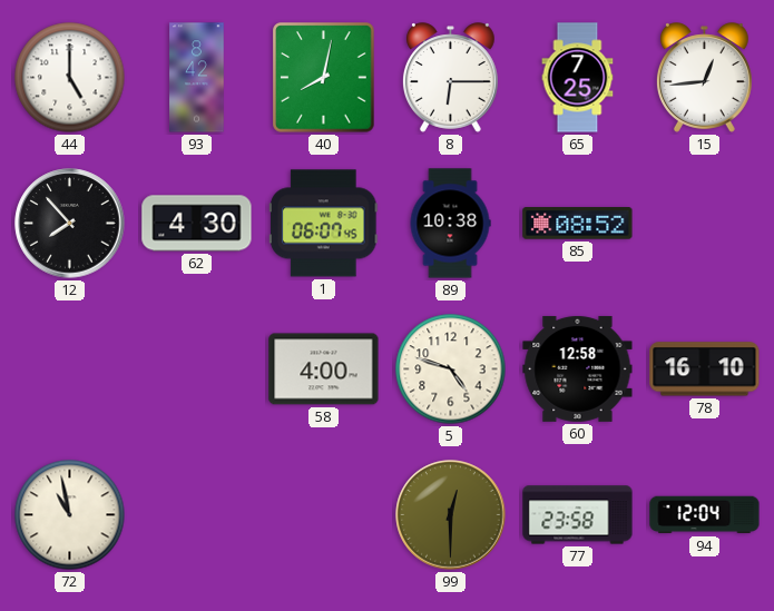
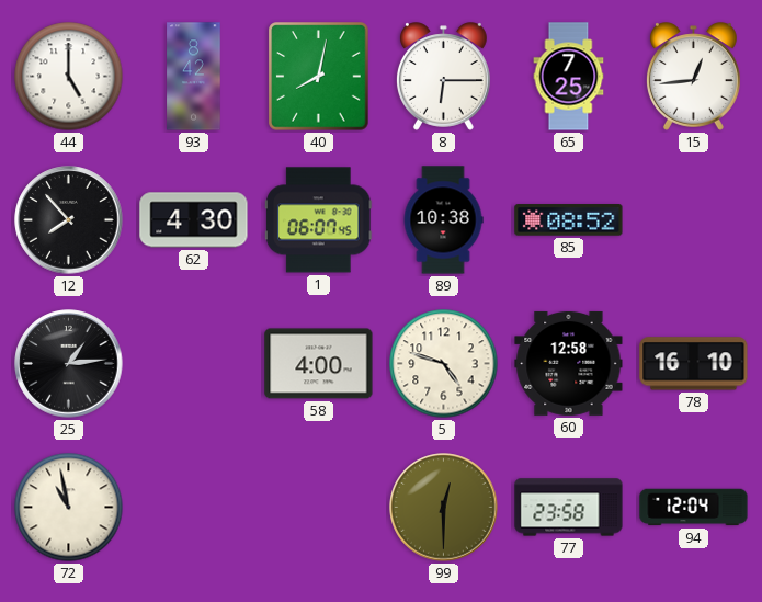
25: none -> 1:14
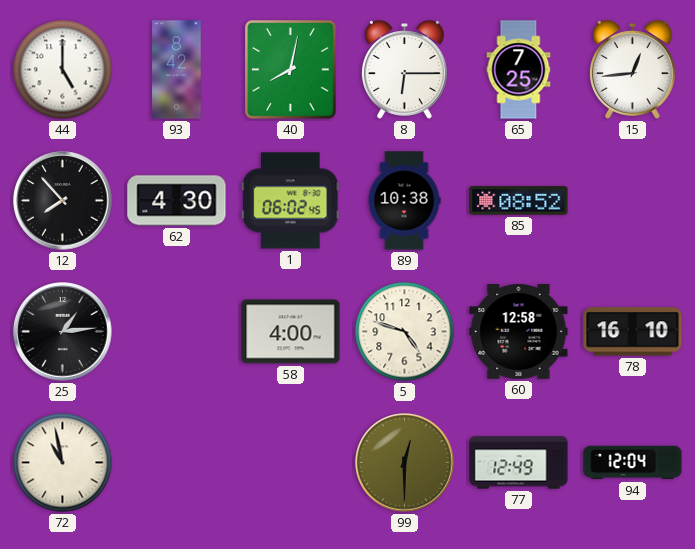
1: 06:07 -> 06:02
77: 23:58 -> 12:49
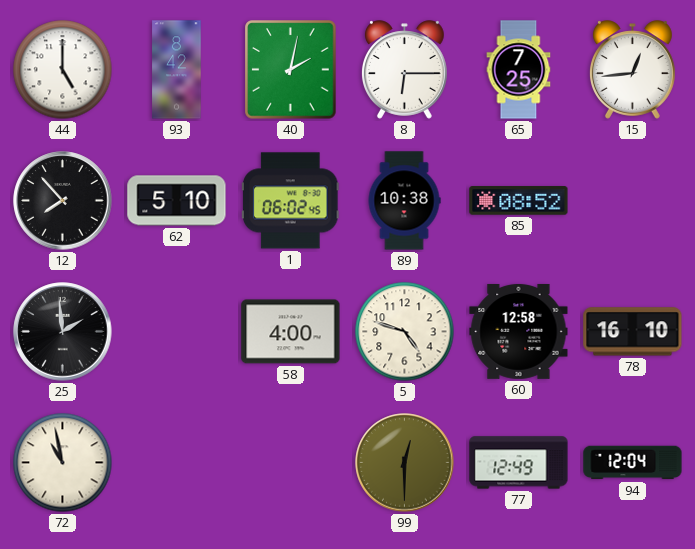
40: 8:02 -> 2:02
62: 4:30 -> 5:10
25: 1:14 -> 1:59
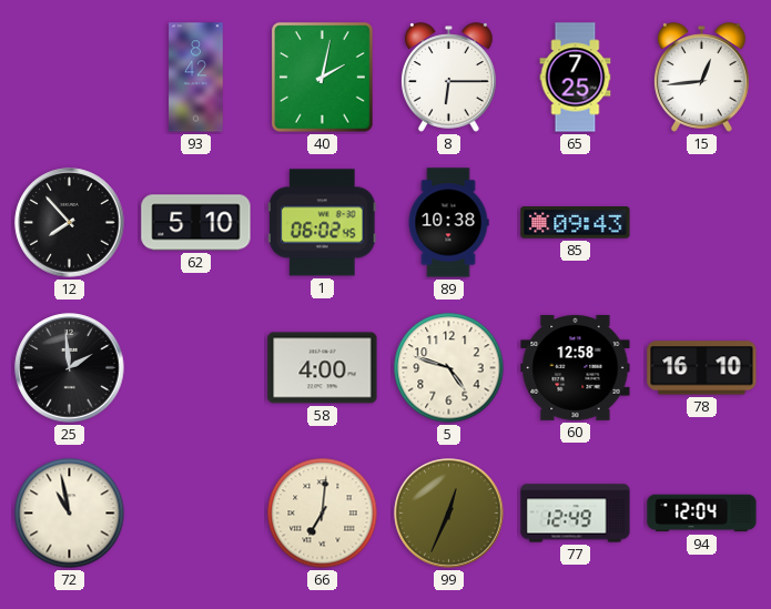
44: 5:00 -> none
85: 08:52 -> 09:43
66: none -> 7:01
99: 12:30 -> 12:34
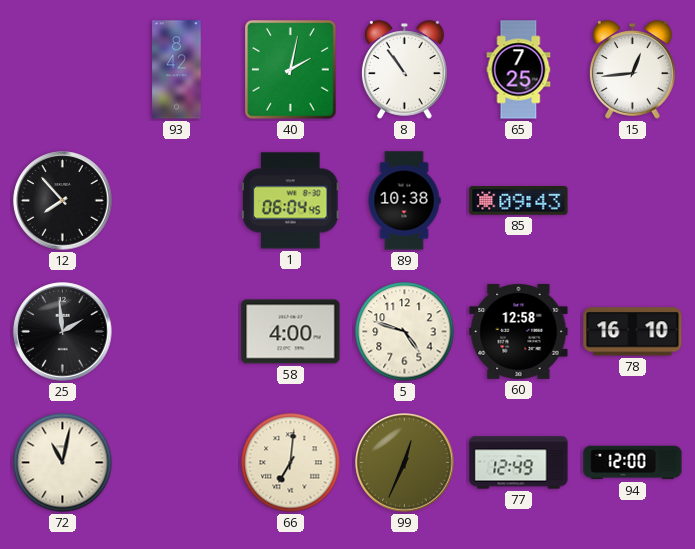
8: 6:15 -> 10:54
62: 5:10 -> none
1: 06:02 -> 06:04
72: 10:58 -> 11:02
94: 12:04 -> 12:00
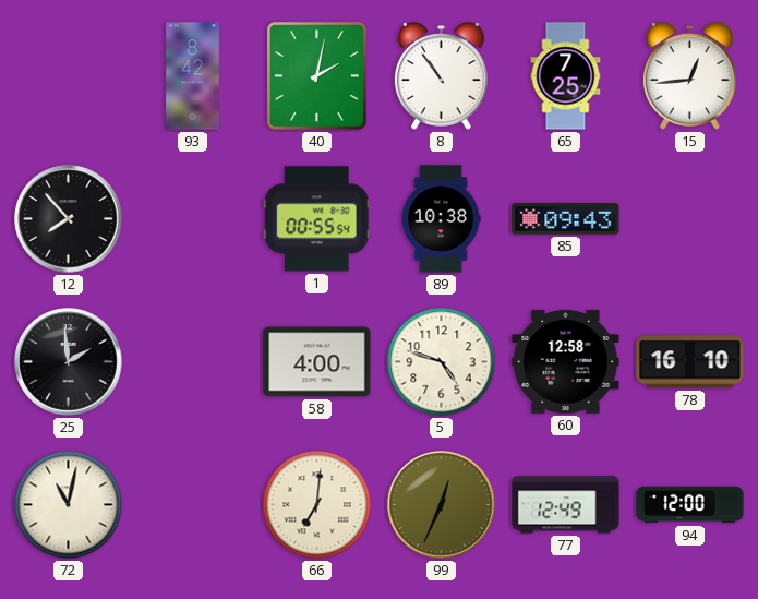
1: 06:04 -> 00:55
